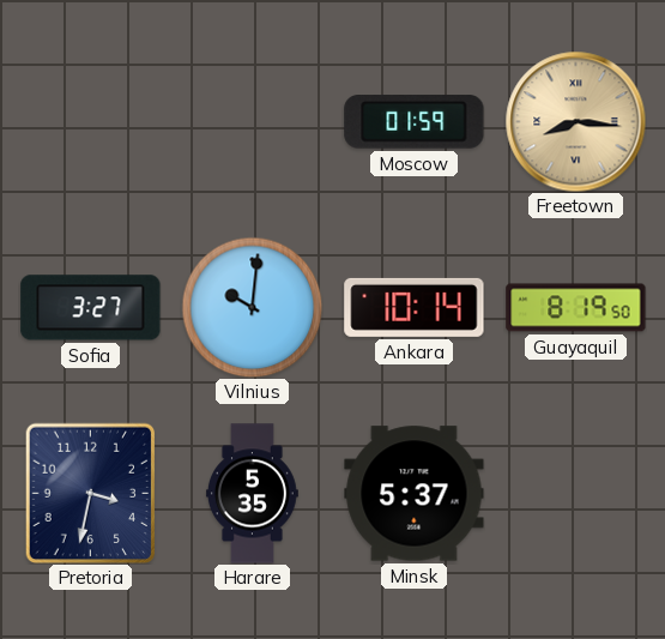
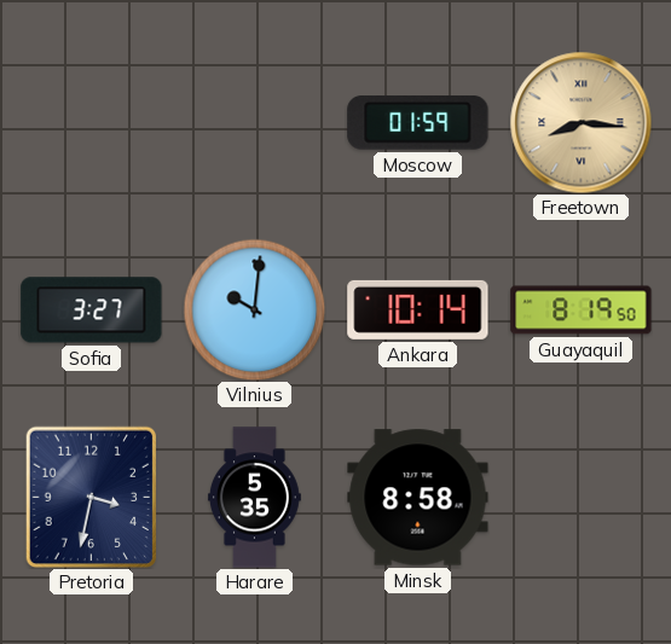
Minsk: 5:37 -> 8:58
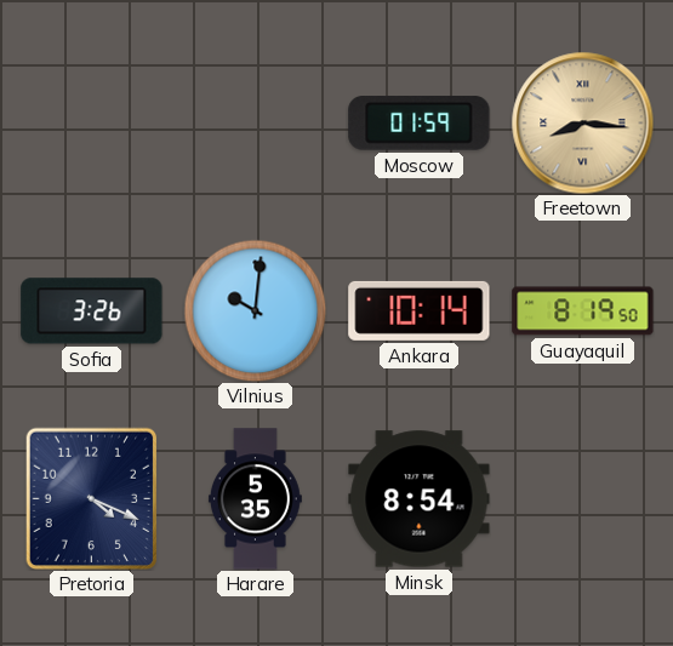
Sofia: 3:27 -> 3:26
Pretoria: 3:32 -> 4:19
Minsk: 8:58 -> 8:54
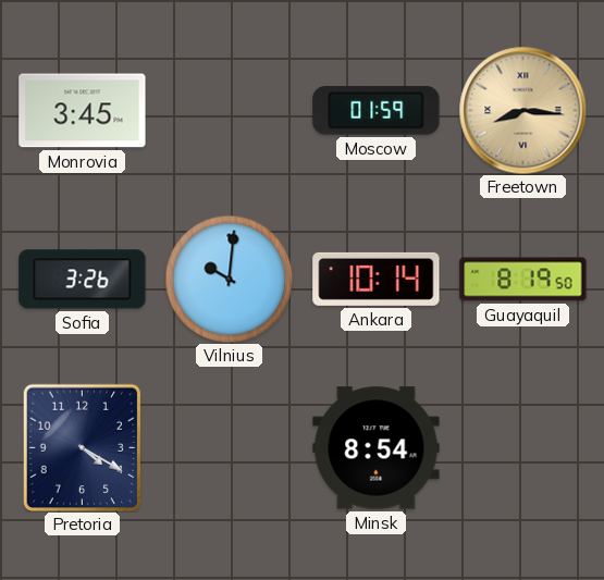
Monrovia: none -> 3:45
Pretoria: 4:19 -> 4:20
Harare: 5:35 -> none
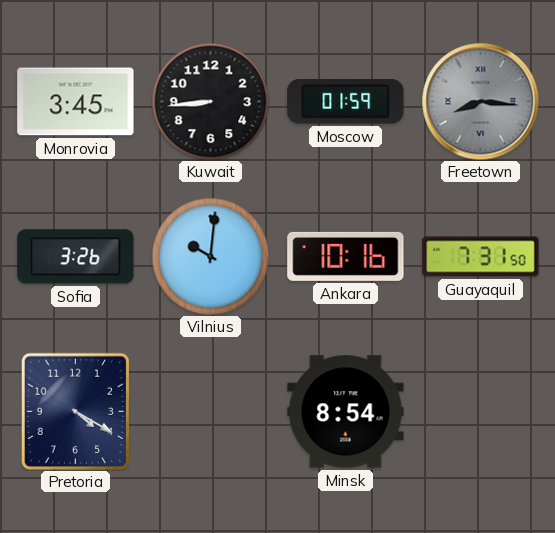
Kuwait: none -> 8:44
Freetown dial: champagne -> grey
Ankara: 10:14 -> 10:16
Guayaquil: 8:19 -> 7:31
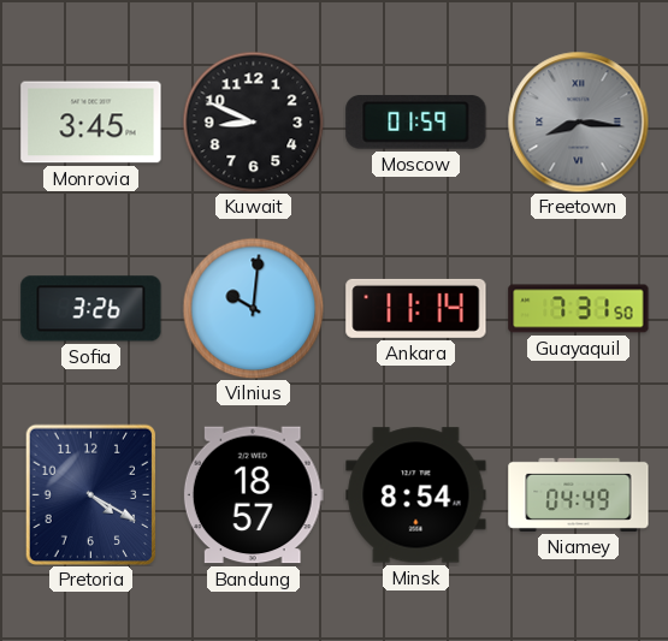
Kuwait: 8:44 -> 8:49
Ankara: 10:16 -> 11:14
Bandung: none -> 18:57
Niamey: none -> 04:49
